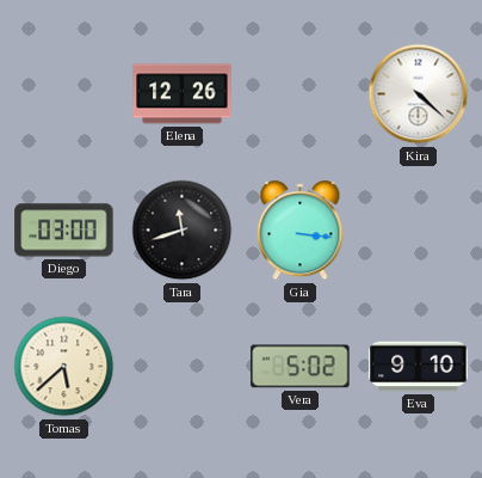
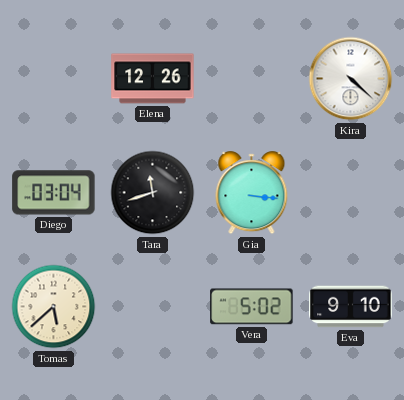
Diego: 03:00 -> 03:04
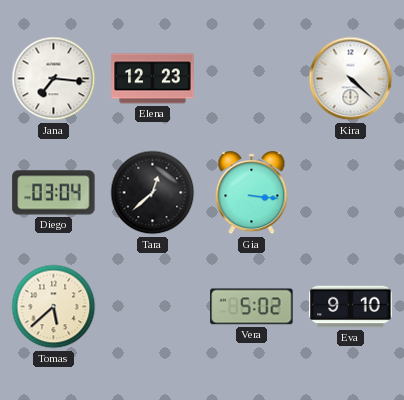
Jana: none -> 7:16
Elena: 12:26 -> 12:23
Tara: 11:42 -> 12:38
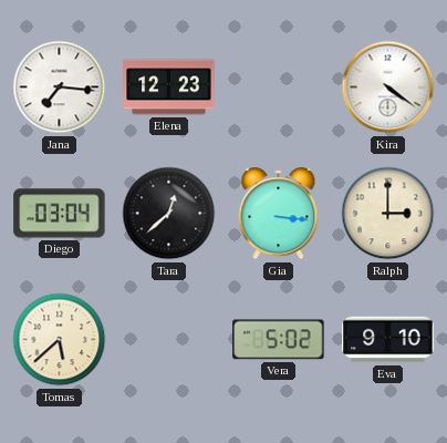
Kira: 4:22 -> 4:21
Ralph: none -> 3:00
